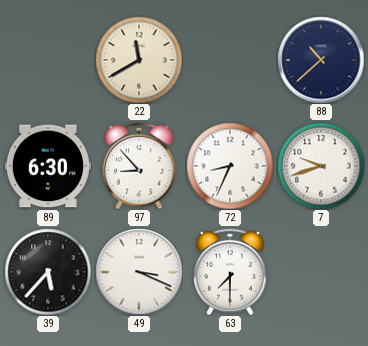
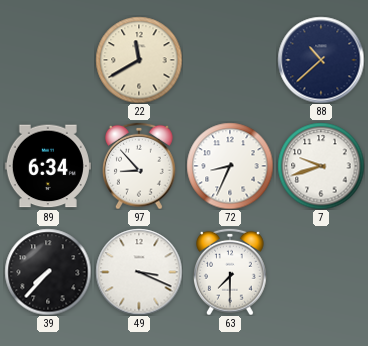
89: 6:30 -> 6:34
39: 5:37 -> 7:37
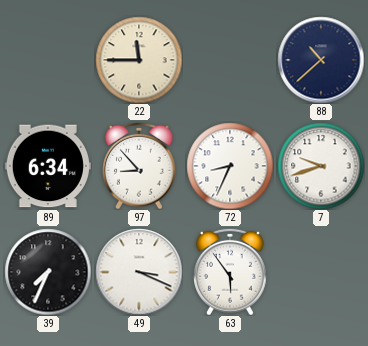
22: 11:40 -> 11:45
39: 7:37 -> 7:34
63: 7:30 -> 5:54
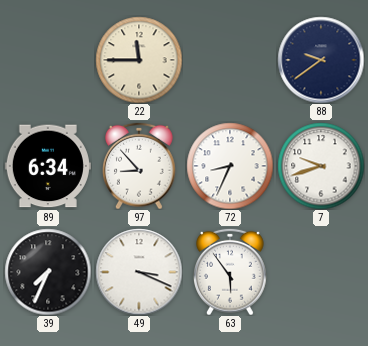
88: 10:38 -> 9:39
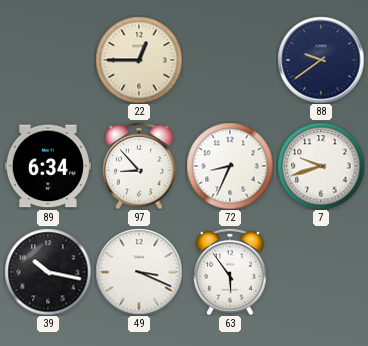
22: 11:45 -> 12:45
39: 7:34 -> 10:17
